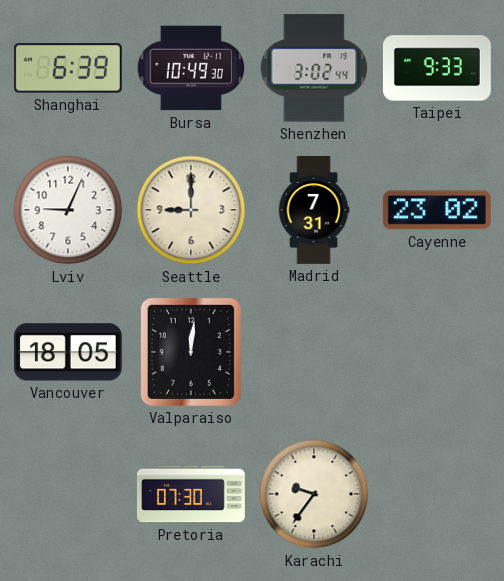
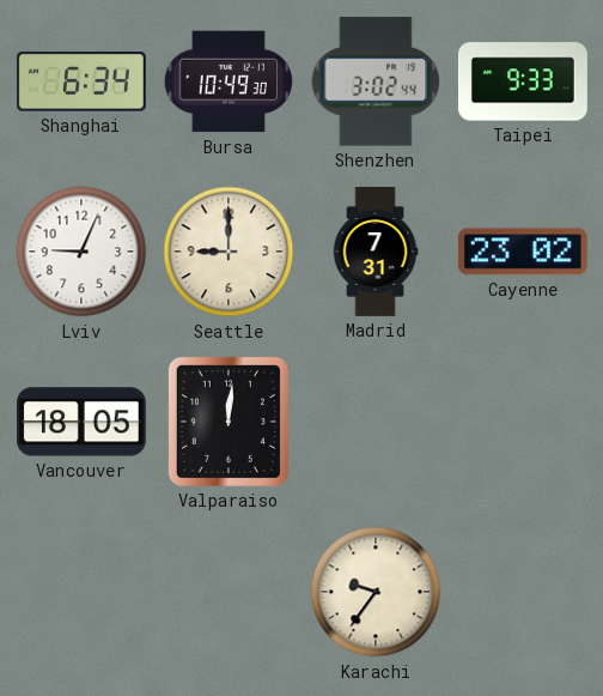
Shanghai: 6:39 -> 6:34
Pretoria: 07:30 -> none
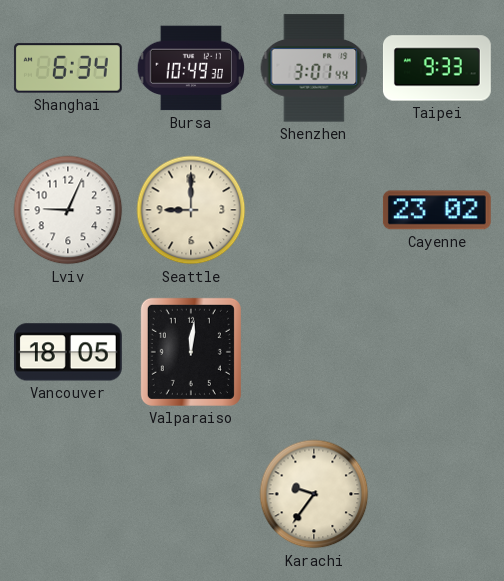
Shenzhen: 3:02 -> 3:01
Madrid: 7:31 -> none
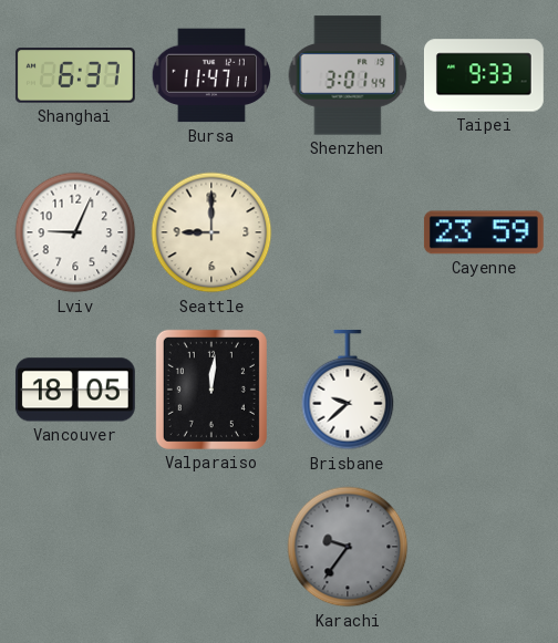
Shanghai: 6:34 -> 6:37
Bursa: 10:49 -> 11:47
Cayenne: 23:02 -> 23:59
Brisbane: none -> 9:38
Karachi dial: cream -> grey
